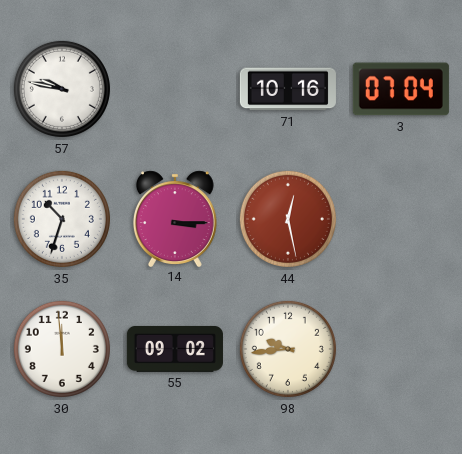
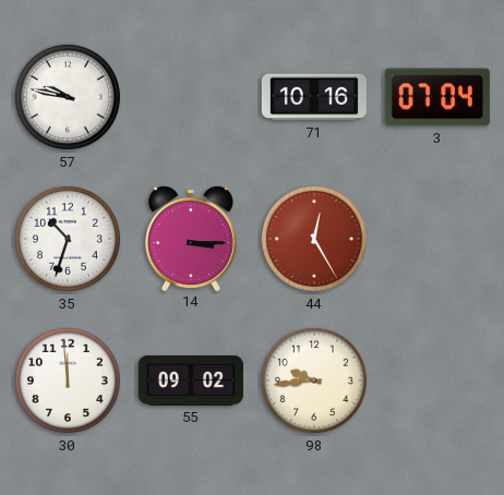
44: 12:28 -> 12:25
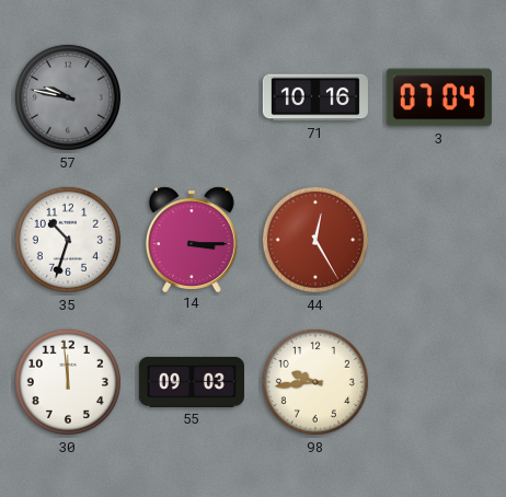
57 dial: white -> grey
55: 09:02 -> 09:03
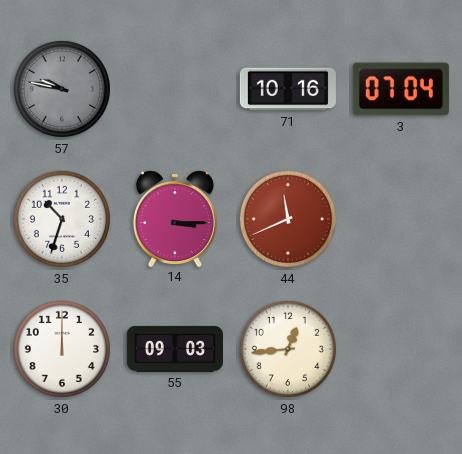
44: 12:25 -> 11:41
30: 11:59 -> 12:00
98: 9:44 -> 12:44
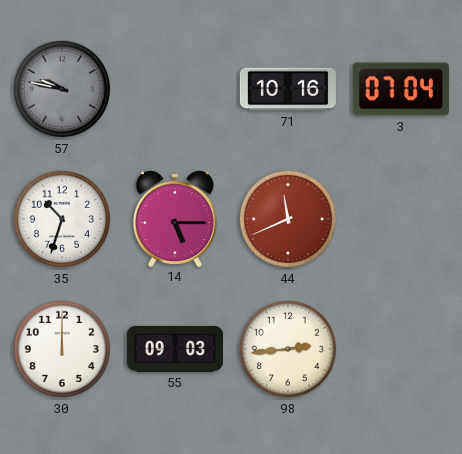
14: 3:15 -> 5:15
98: 12:44 -> 2:44
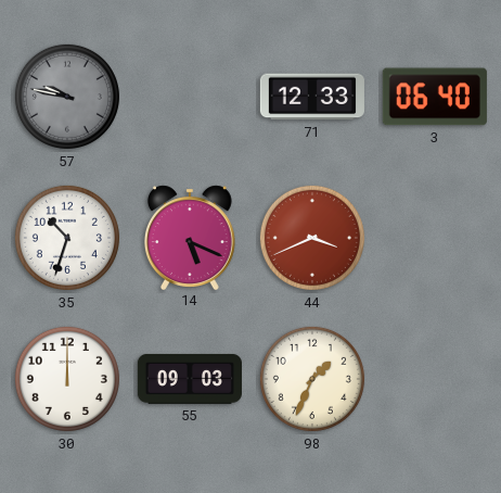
71: 10:16 -> 12:33
3: 07:04 -> 06:40
14: 5:15 -> 5:19
44: 11:41 -> 3:41
98: 2:44 -> 1:34
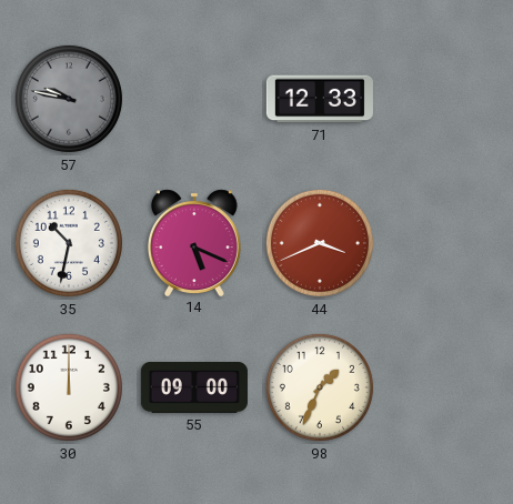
3: 06:40 -> none
35: 10:33 -> 10:32
55: 09:03 -> 09:00
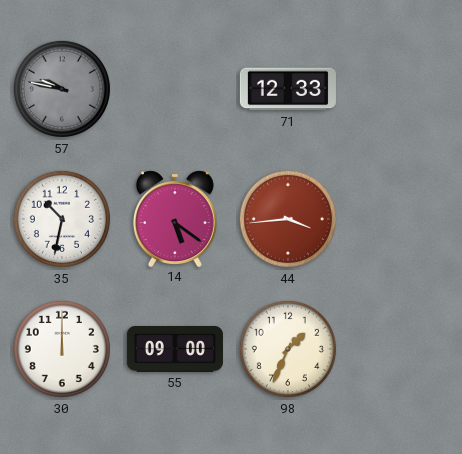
14: 5:19 -> 5:21
44: 3:41 -> 3:44
